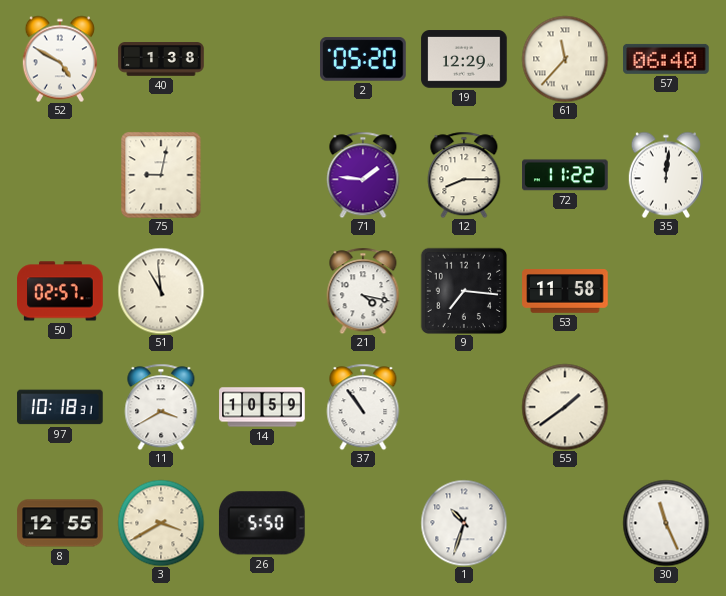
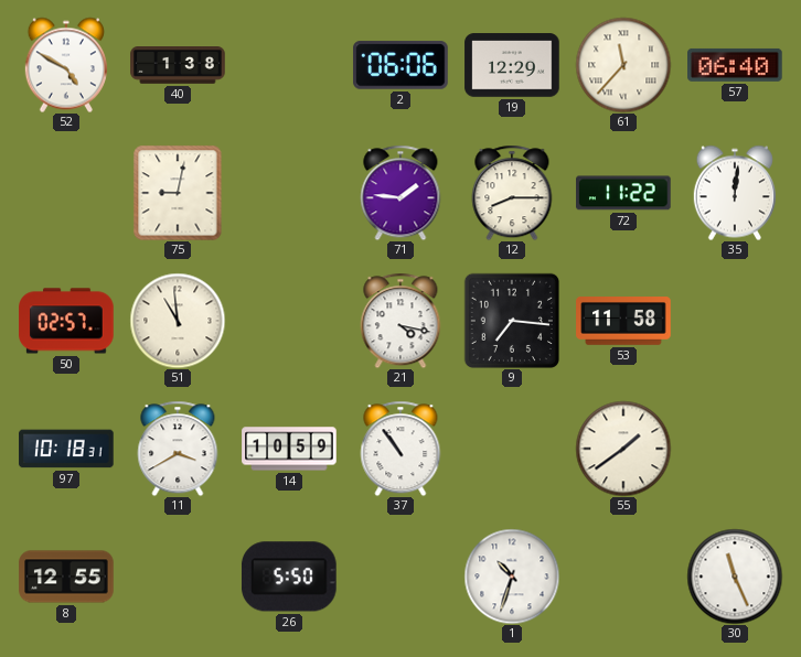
2: 05:20 -> 06:06
3: 3:40 -> none
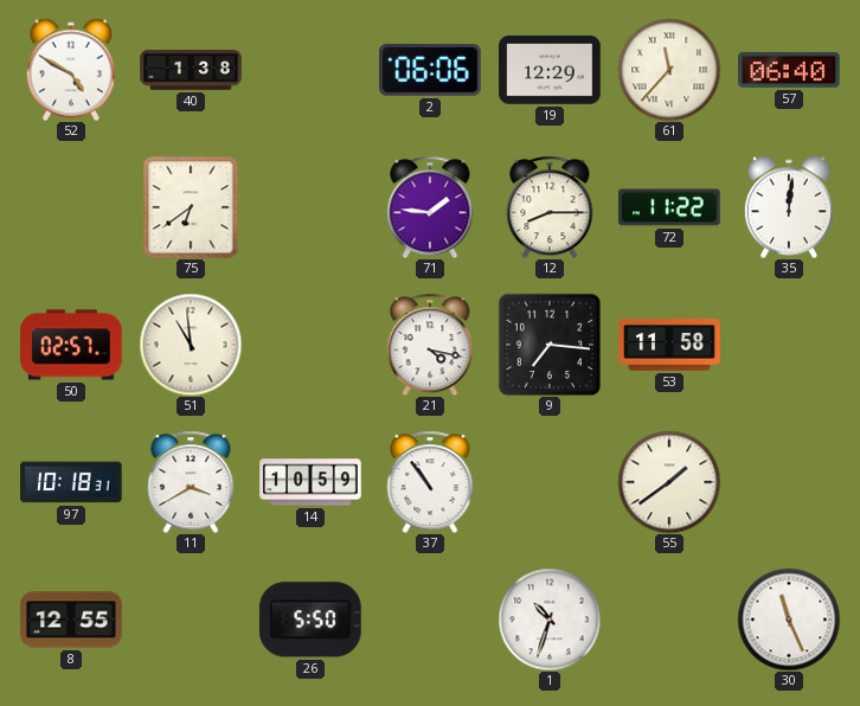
75: 9:02 -> 6:39
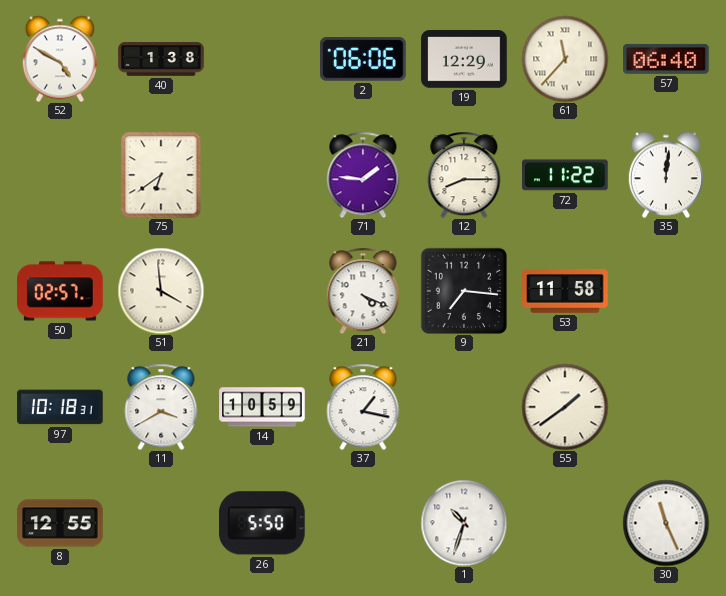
51: 10:59 -> 3:59
21: 4:17 -> 4:19
37: 10:54 -> 1:17
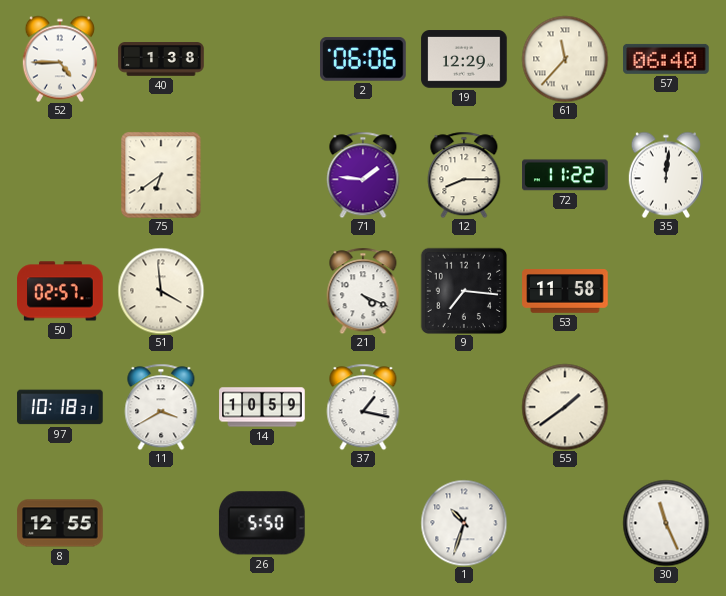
52: 4:50 -> 4:45
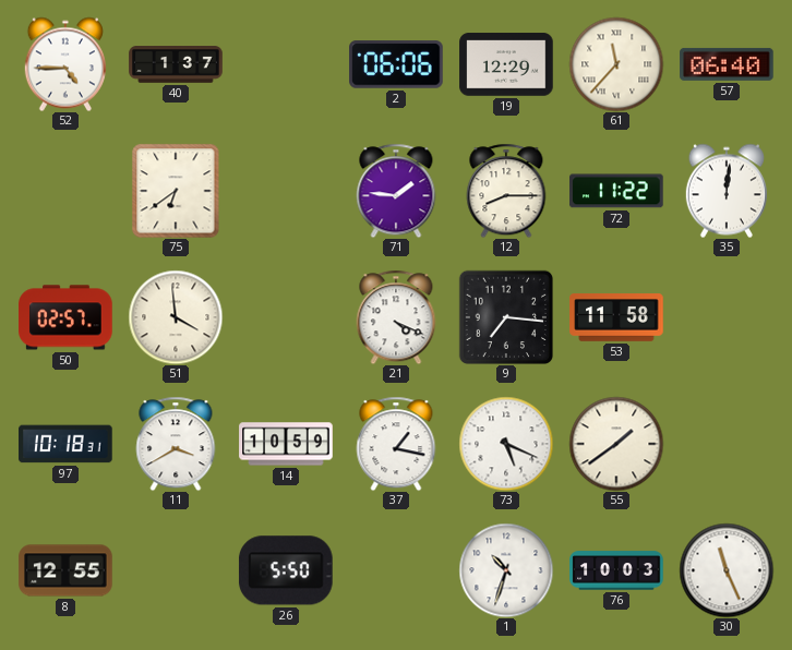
40: 1:38 -> 1:37
73: none -> 5:19
76: none -> 10:03
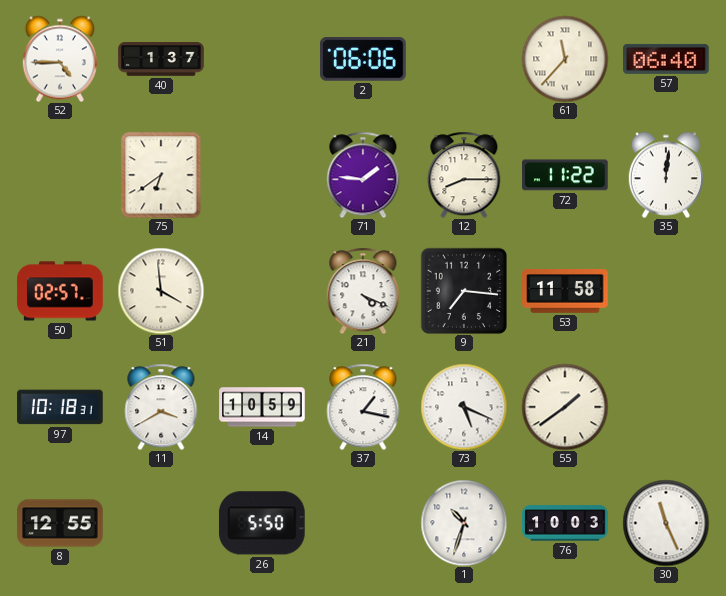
19: 12:29 -> none
